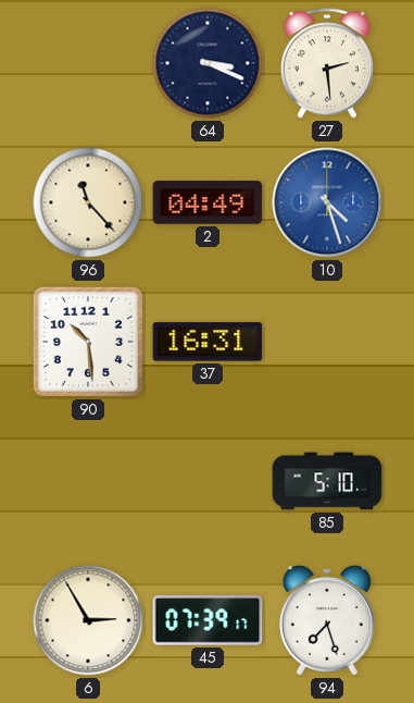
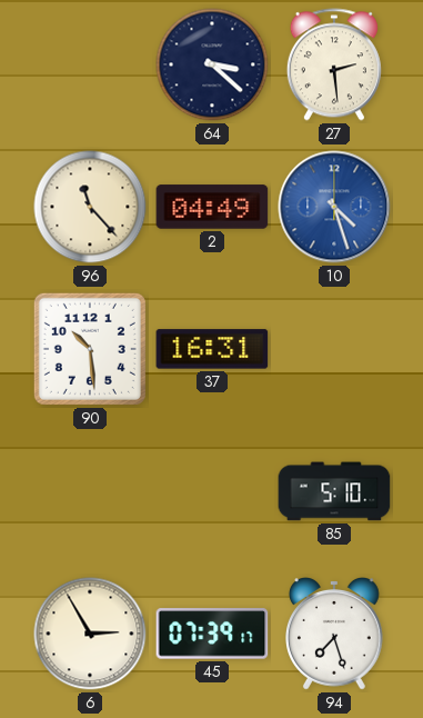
64: 3:19 -> 3:22
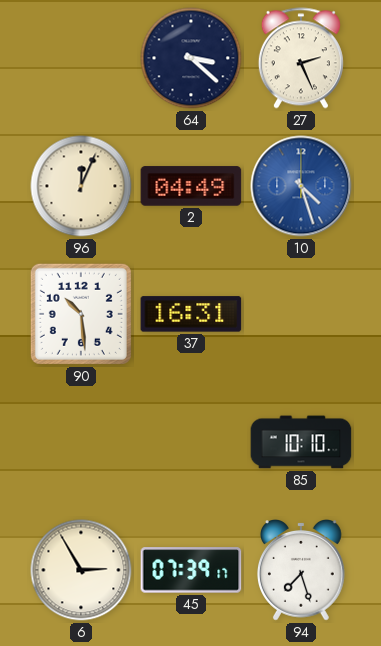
27: 2:29 -> 2:26
96: 11:23 -> 12:04
85: 5:10 -> 10:10
